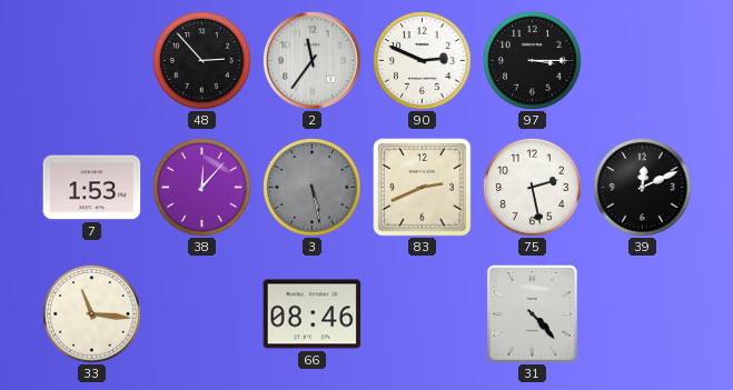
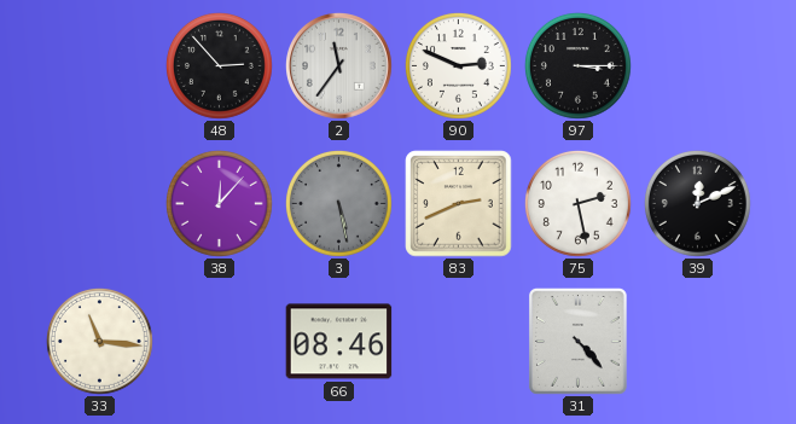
7: 1:53 -> none
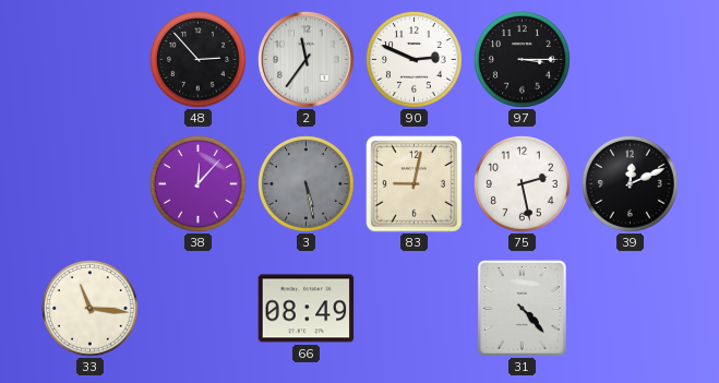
83: 2:41 -> 9:02
66: 08:46 -> 08:49
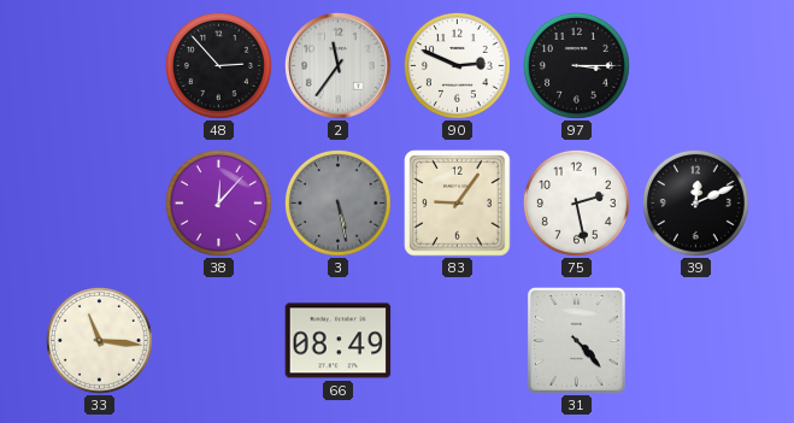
83: 9:02 -> 9:06
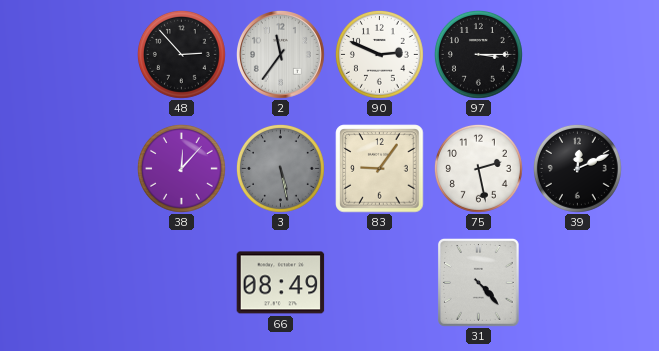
33: 11:16 -> none
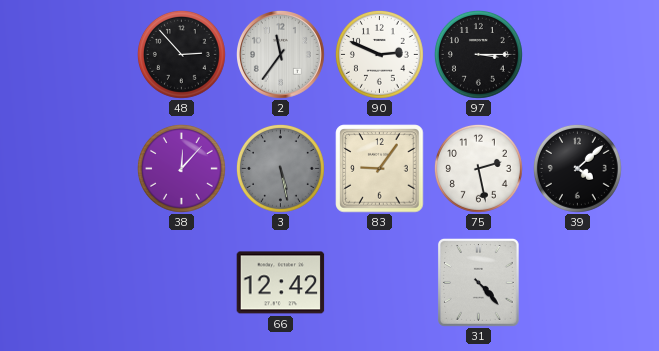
39: 12:11 -> 4:08
66: 08:49 -> 12:42
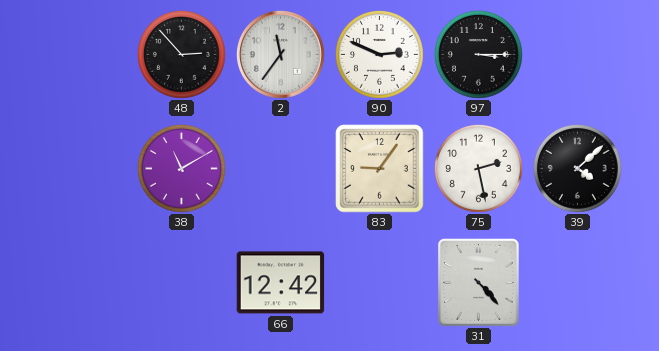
38: 12:07 -> 11:10
3: 5:28 -> none
